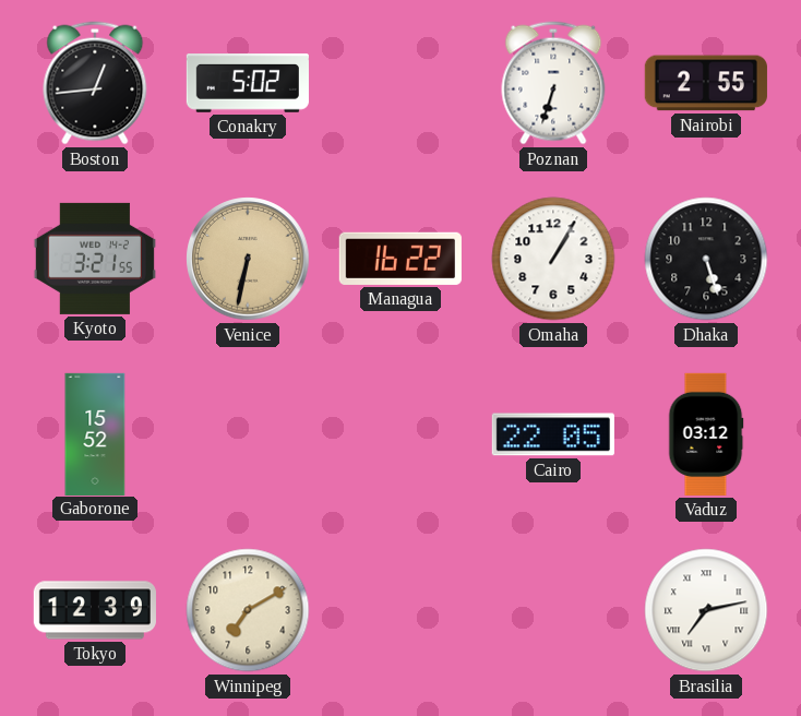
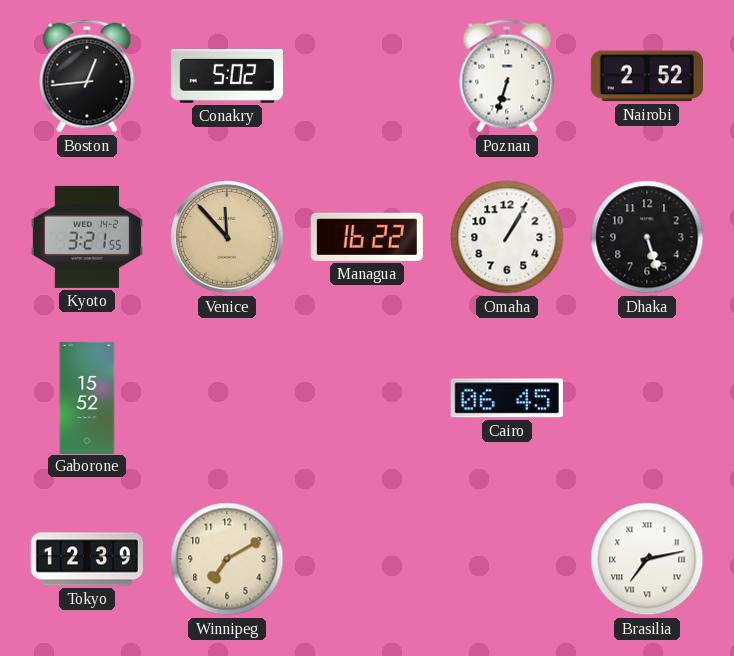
Nairobi: 2:55 -> 2:52
Venice: 6:32 -> 11:53
Cairo: 22:05 -> 06:45
Vaduz: 03:12 -> none
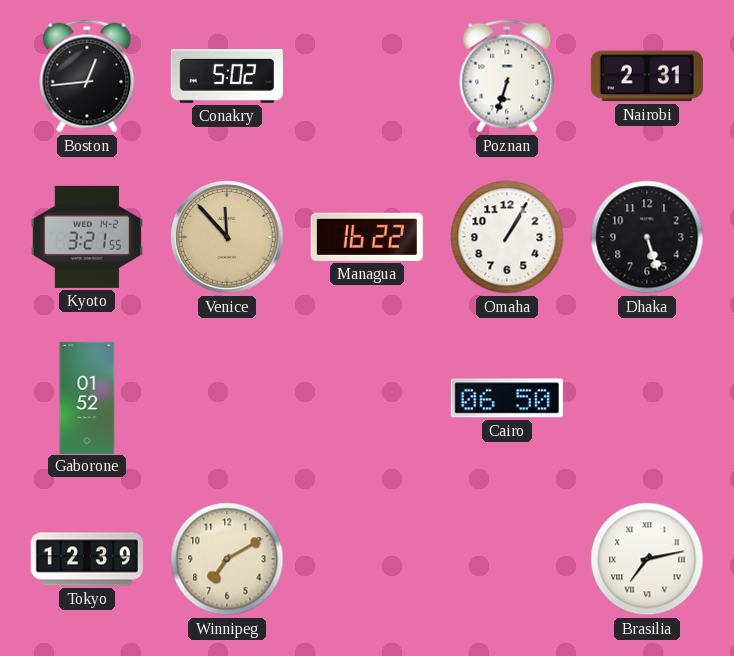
Nairobi: 2:52 -> 2:31
Gaborone: 15:52 -> 01:52
Cairo: 06:45 -> 06:50
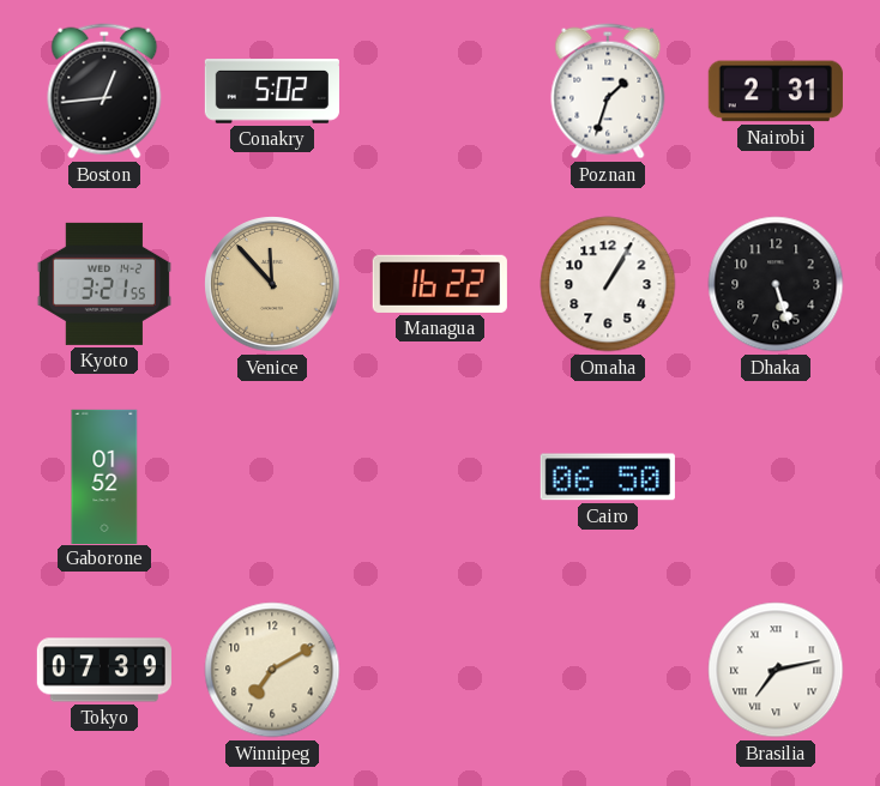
Poznan: 6:33 -> 1:33
Tokyo: 12:39 -> 07:39
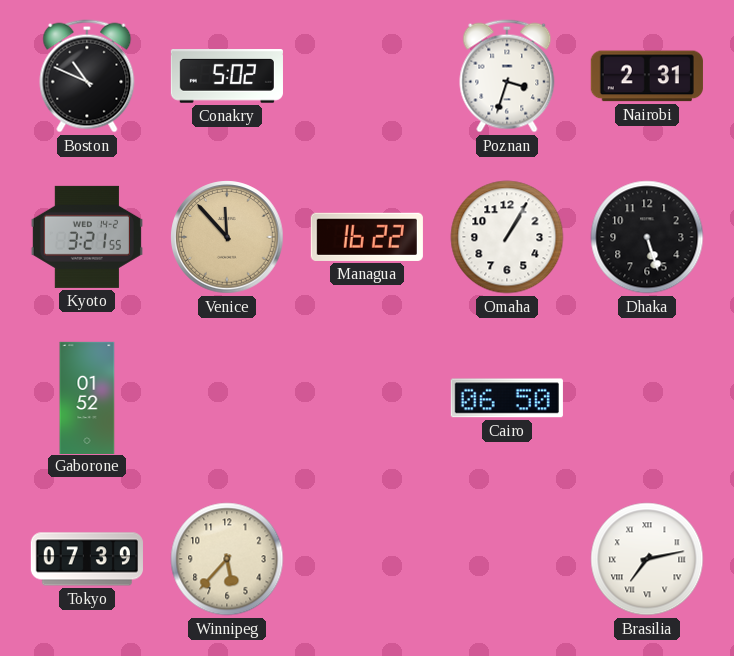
Boston: 12:44 -> 10:49
Poznan: 1:33 -> 3:33
Winnipeg: 7:10 -> 5:37
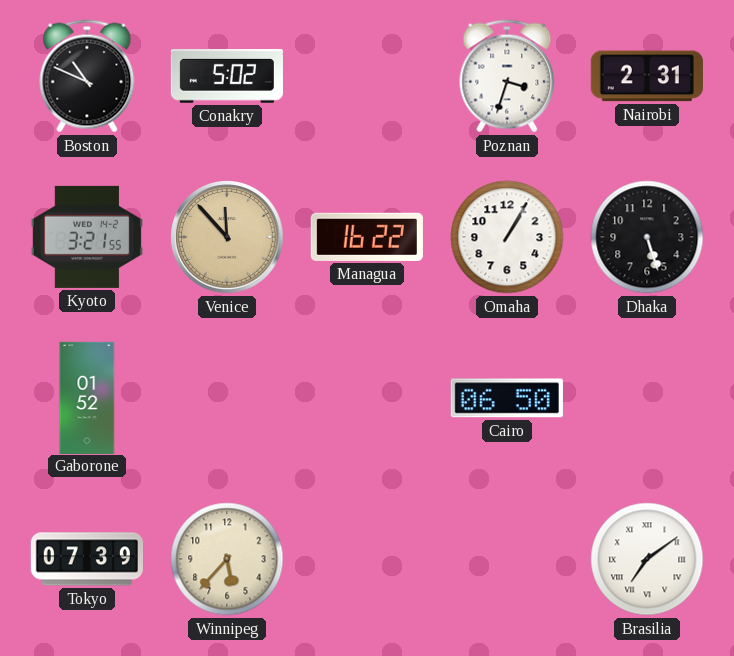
Brasilia: 7:13 -> 7:09
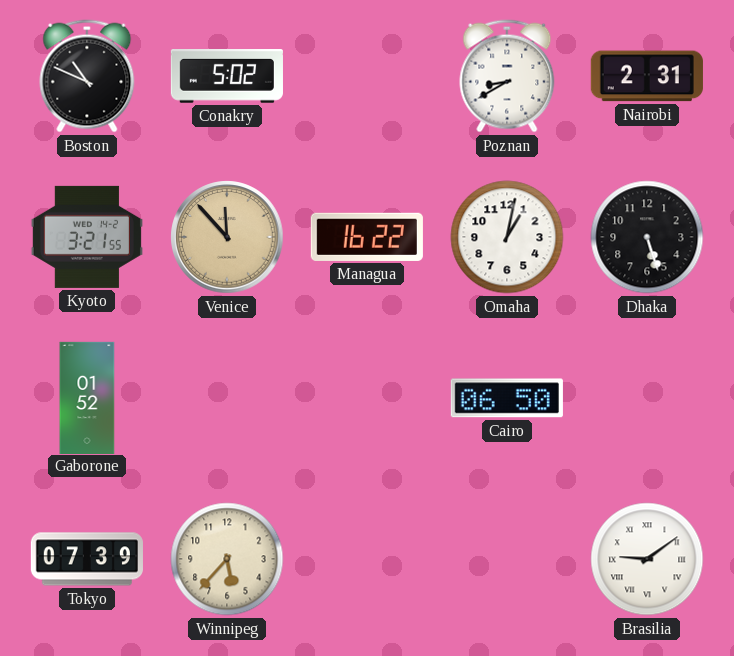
Poznan: 3:33 -> 8:40
Omaha: 1:05 -> 1:02
Brasilia: 7:09 -> 9:09
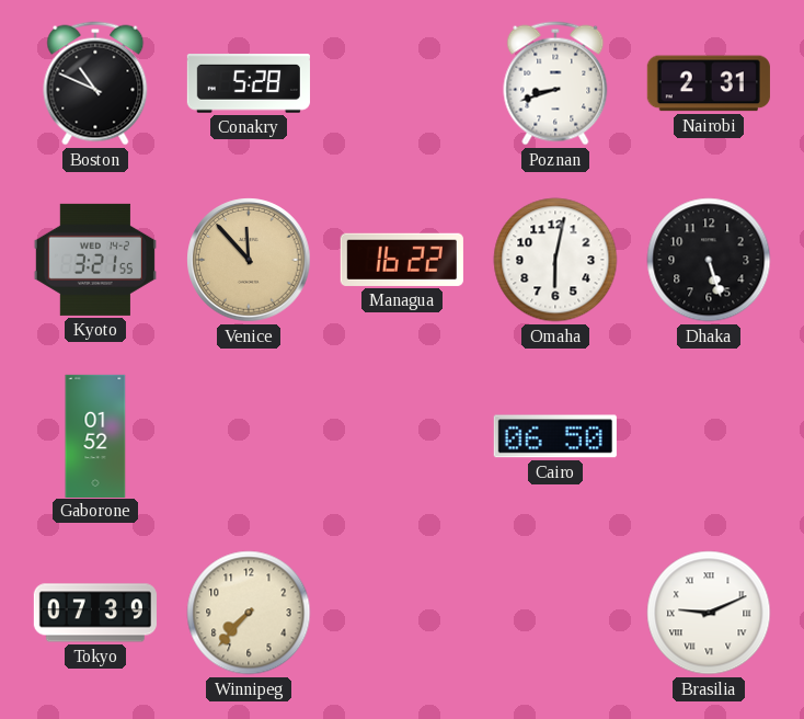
Conakry: 5:02 -> 5:28
Poznan: 8:40 -> 8:42
Omaha: 1:02 -> 6:02
Winnipeg: 5:37 -> 7:37
Brasilia: 9:09 -> 9:11
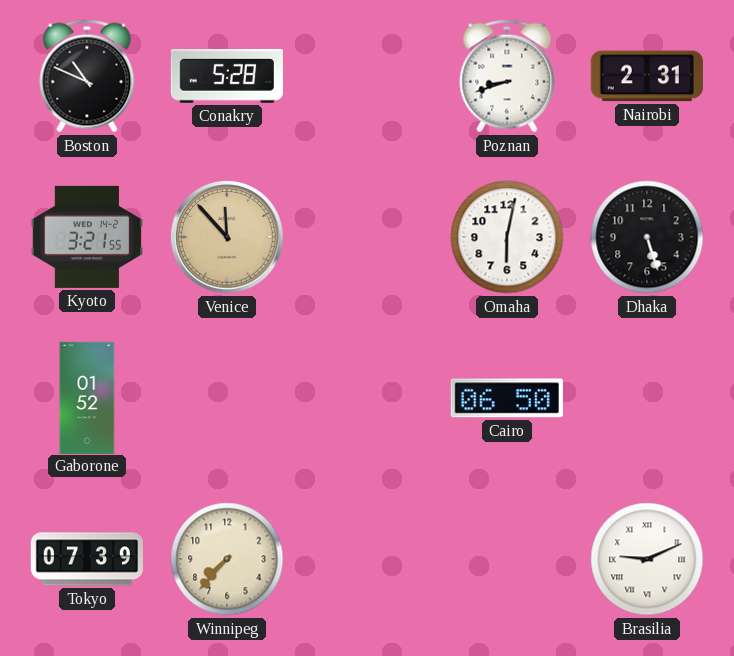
Managua: 16:22 -> none
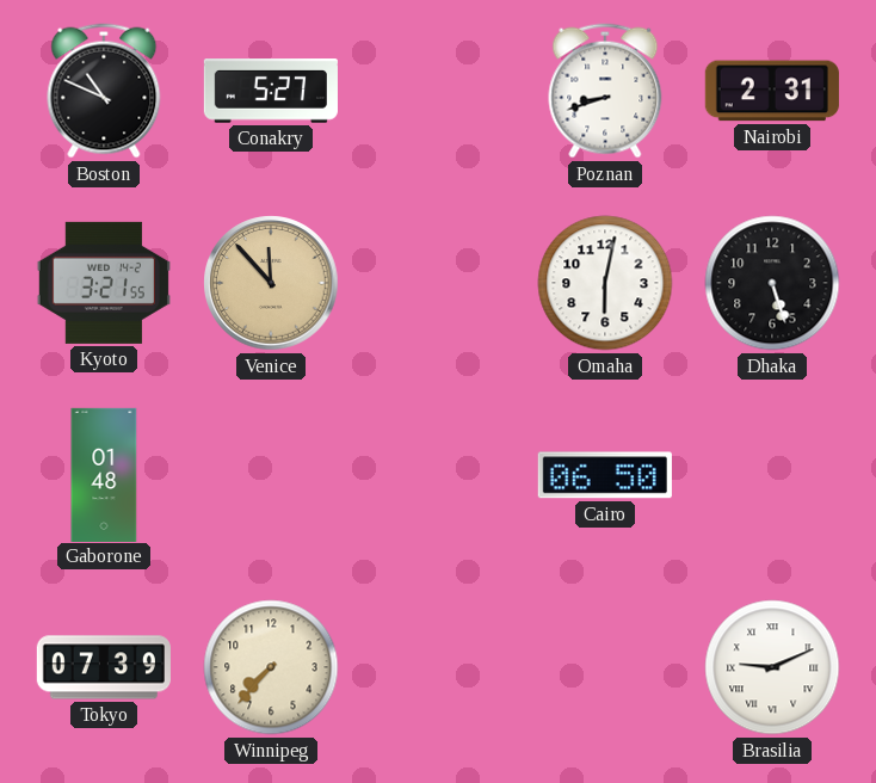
Conakry: 5:28 -> 5:27
Gaborone: 01:52 -> 01:48
